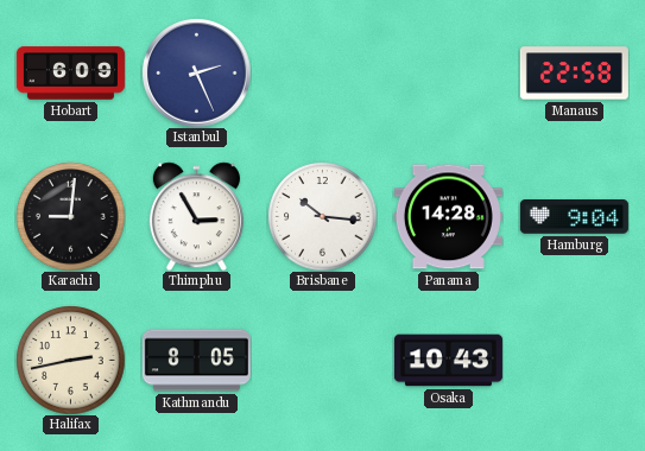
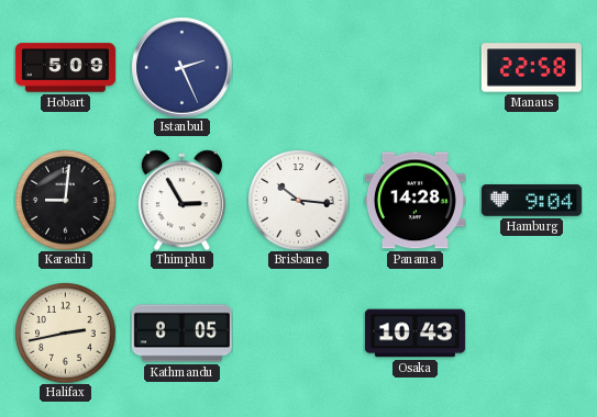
Hobart: 6:09 -> 5:09
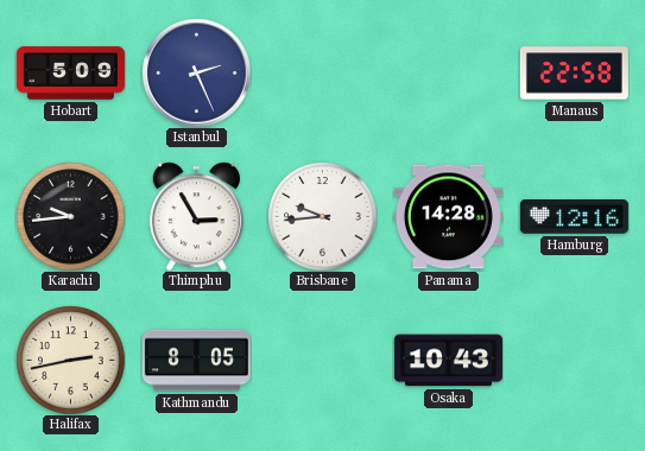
Karachi: 9:01 -> 9:44
Brisbane: 10:16 -> 9:44
Hamburg: 9:04 -> 12:16
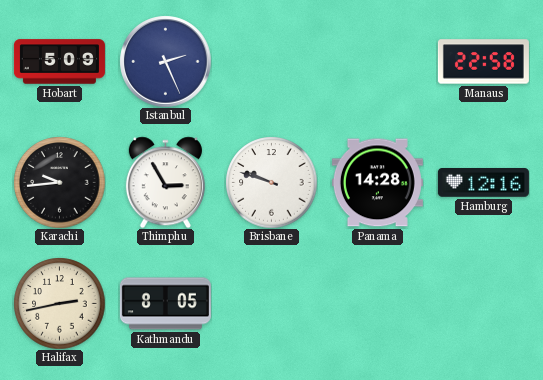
Brisbane: 9:44 -> 9:48
Osaka: 10:43 -> none
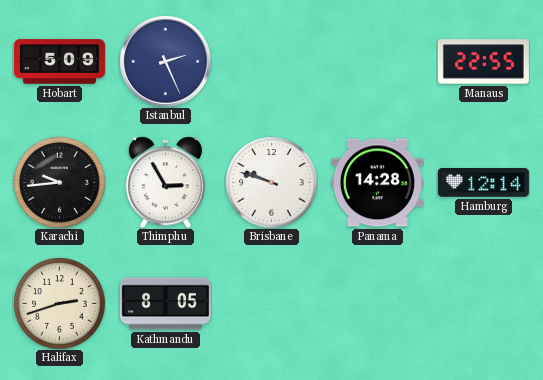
Manaus: 22:58 -> 22:55
Hamburg: 12:16 -> 12:14
Halifax: 2:43 -> 2:42
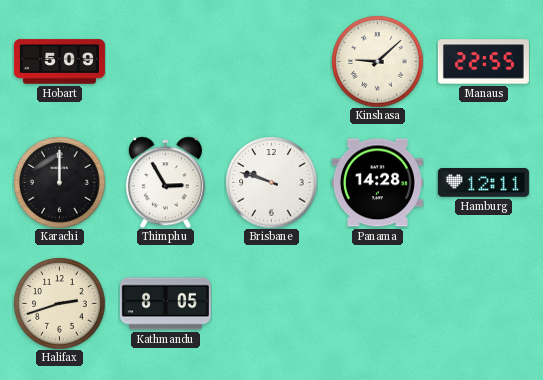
Istanbul: 2:26 -> none
Kinshasa: none -> 9:08
Karachi: 9:44 -> 12:00
Hamburg: 12:14 -> 12:11
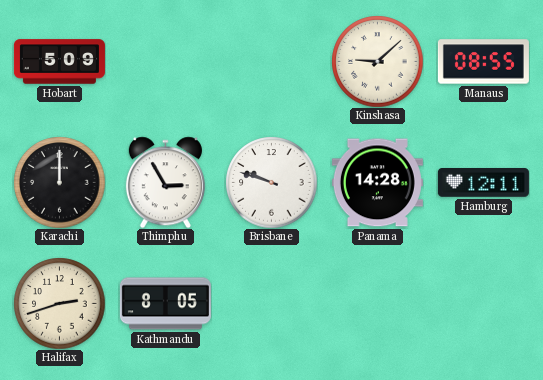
Manaus: 22:55 -> 08:55
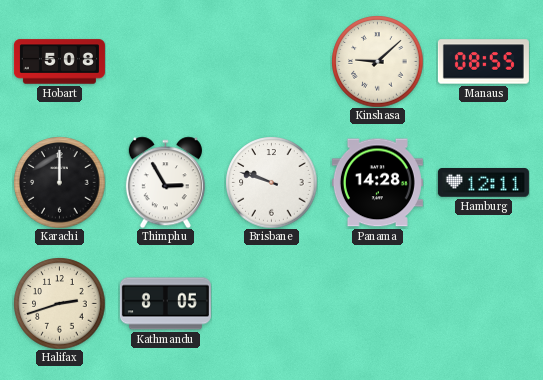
Hobart: 5:09 -> 5:08
